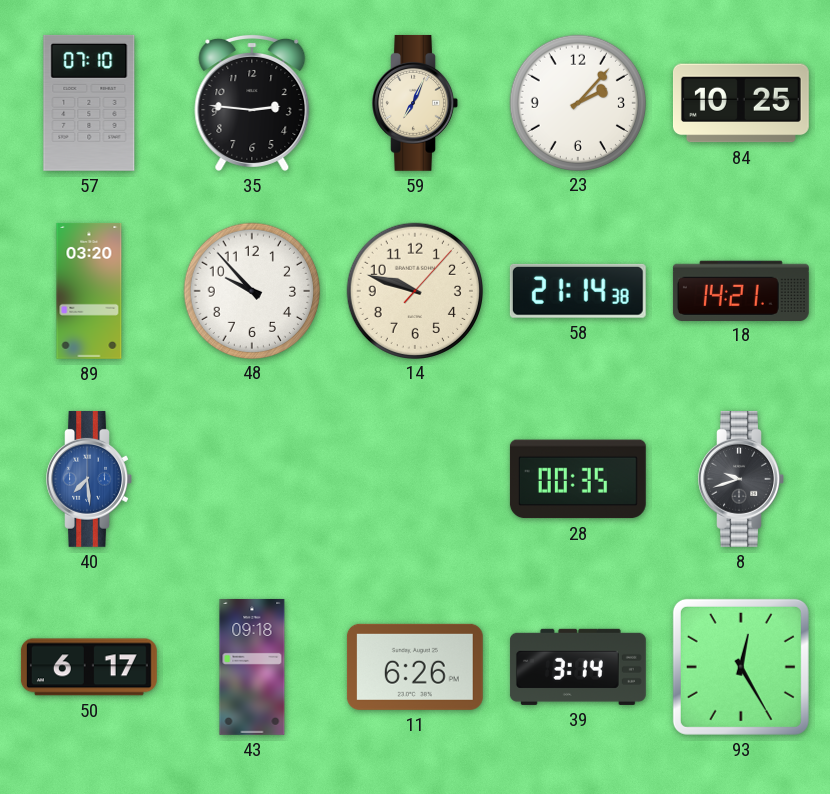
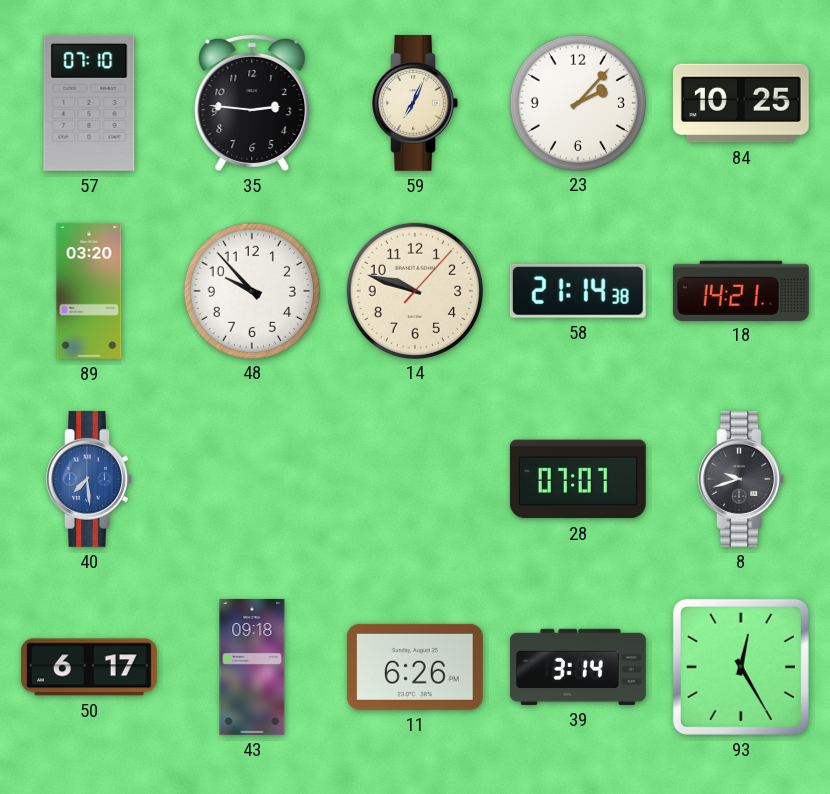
28: 00:35 -> 07:07
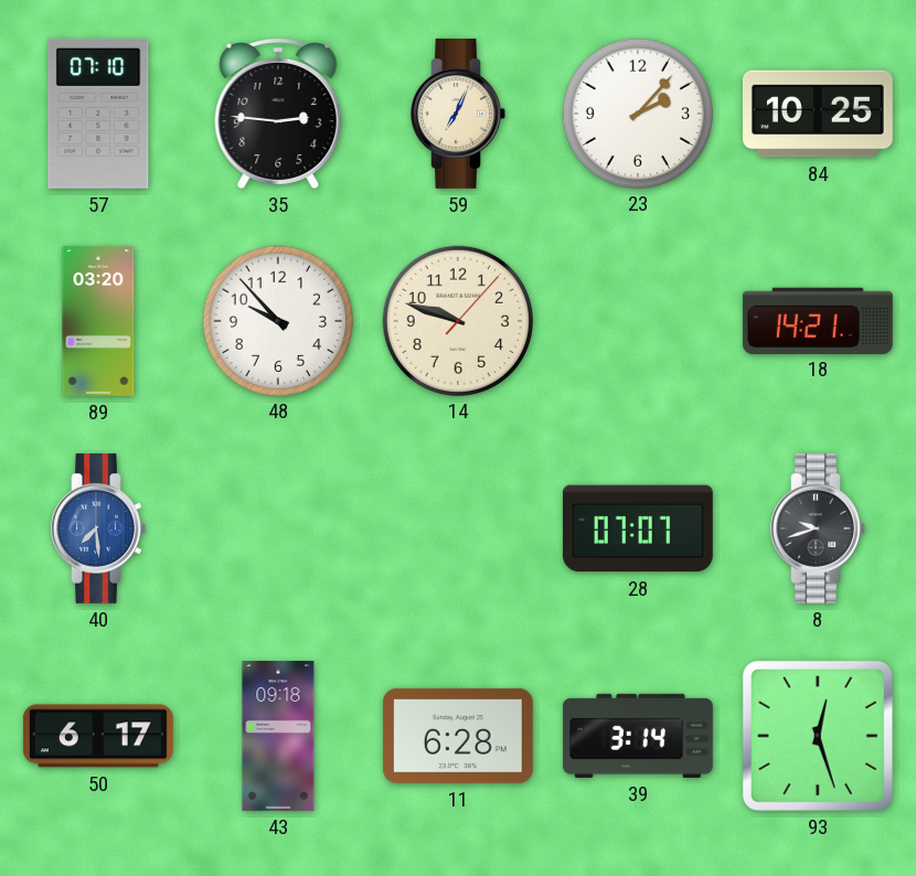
58: 21:14 -> none
11: 6:26 -> 6:28
93: 12:25 -> 12:27
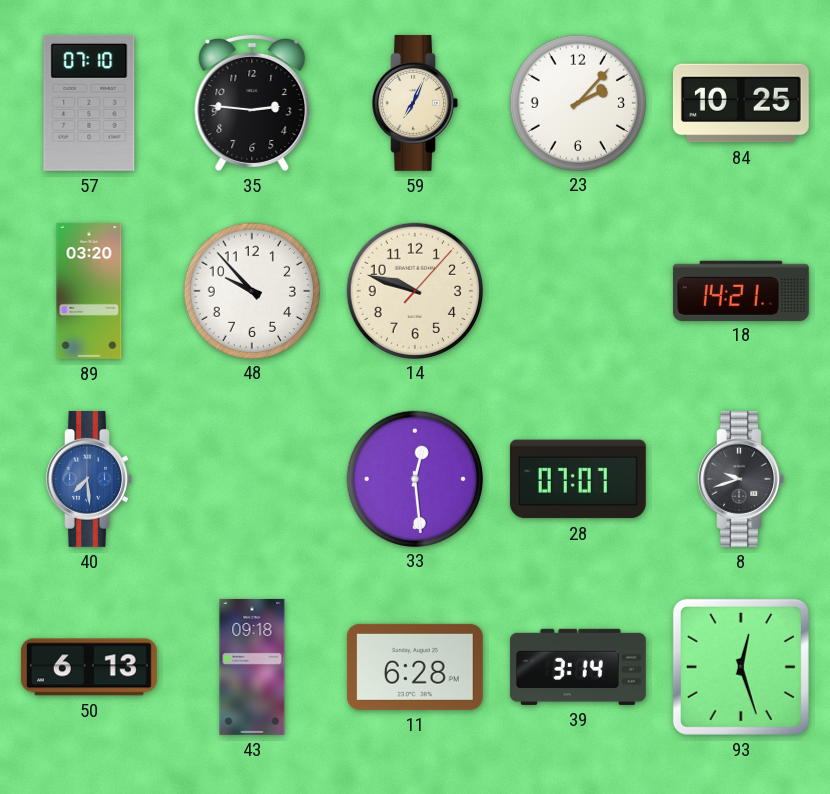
33: none -> 12:29
50: 6:17 -> 6:13
